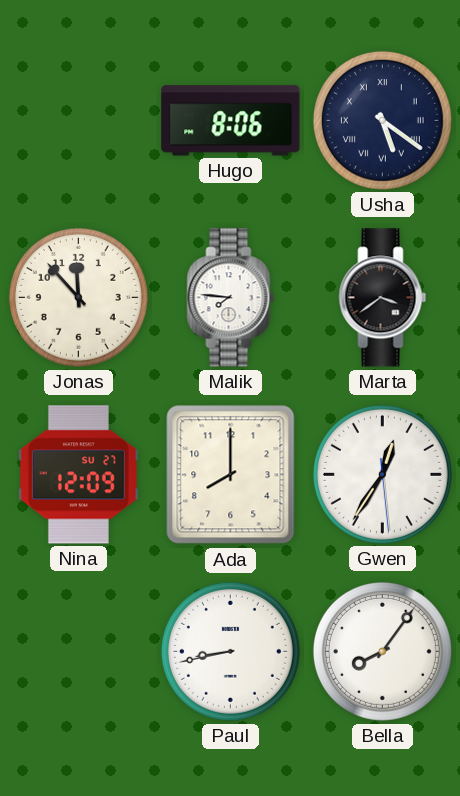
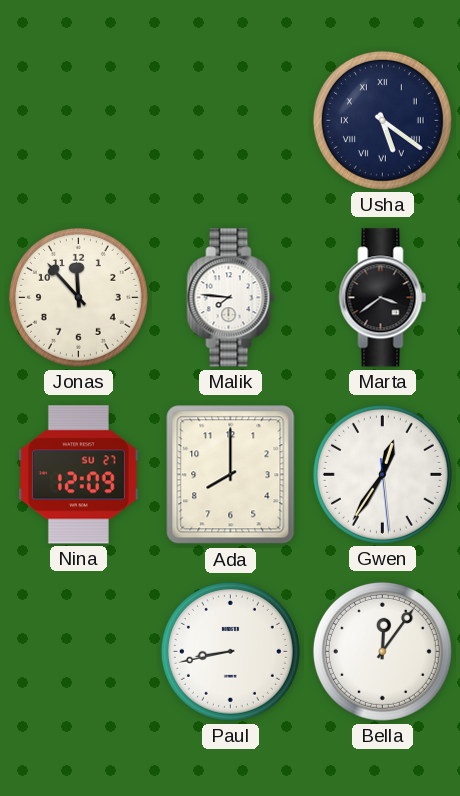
Hugo: 8:06 -> none
Bella: 8:06 -> 12:06
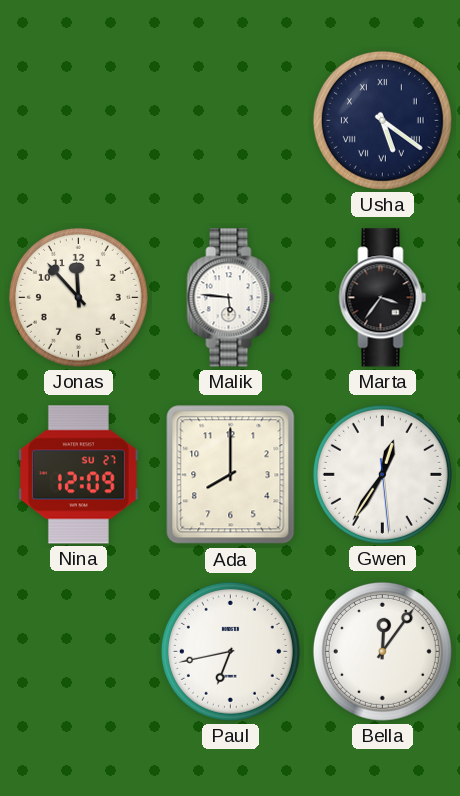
Malik: 7:46 -> 5:46
Marta: 3:39 -> 3:36
Paul: 8:43 -> 6:43
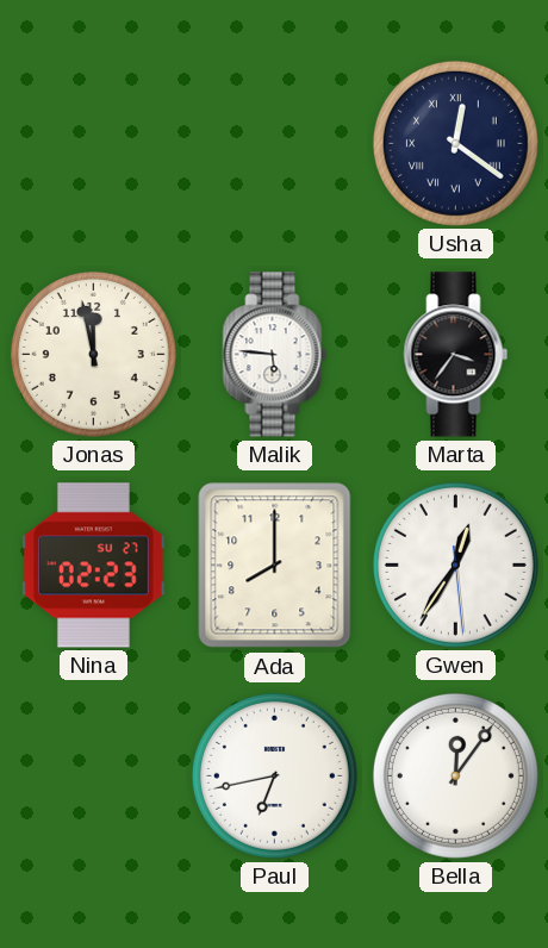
Usha: 5:21 -> 12:21
Jonas: 11:53 -> 11:58
Nina: 12:09 -> 02:23
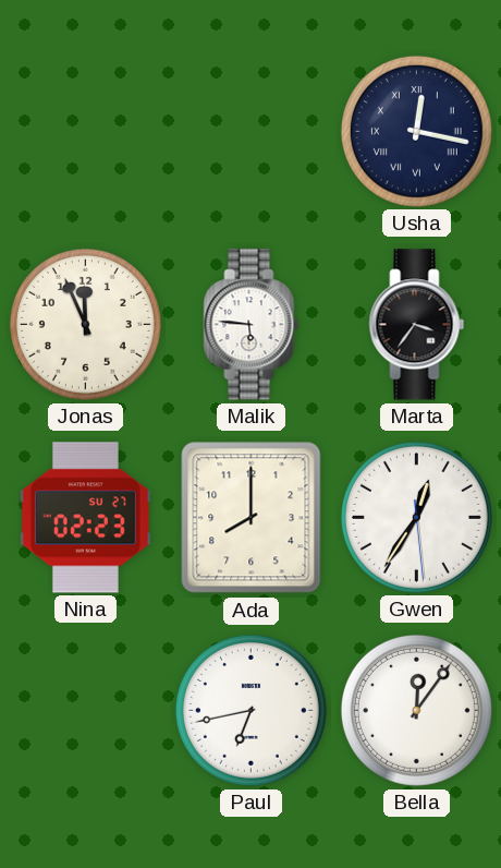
Usha: 12:21 -> 12:17
Jonas: 11:58 -> 11:56
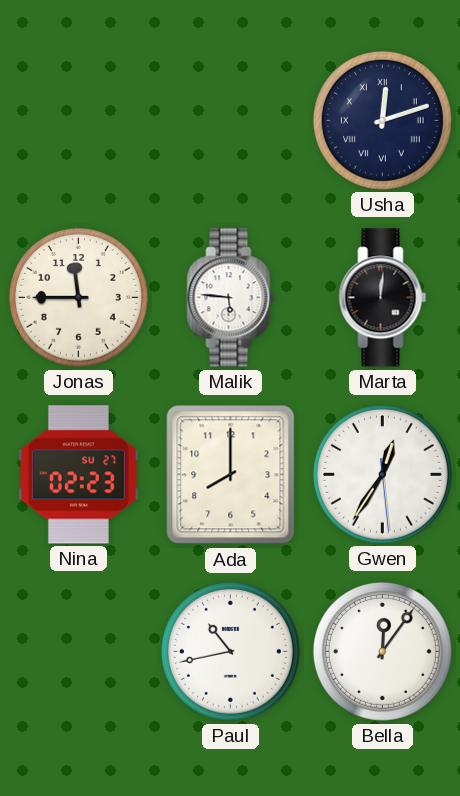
Usha: 12:17 -> 12:12
Jonas: 11:56 -> 11:45
Marta: 3:36 -> 12:01
Paul: 6:43 -> 10:43
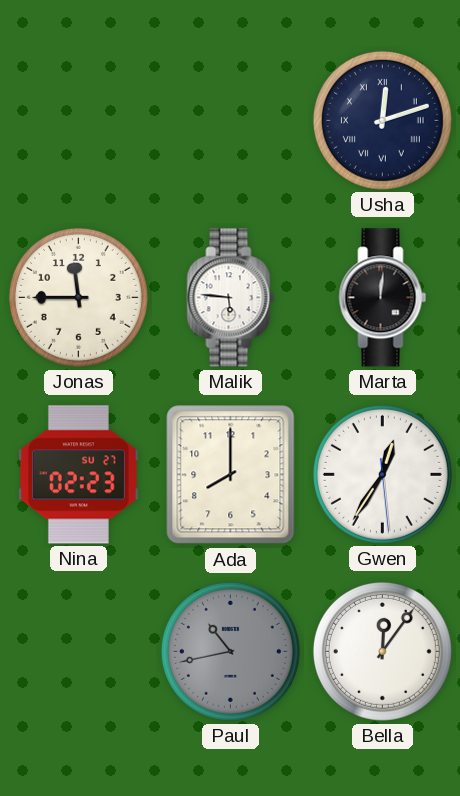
Paul dial: white -> grey
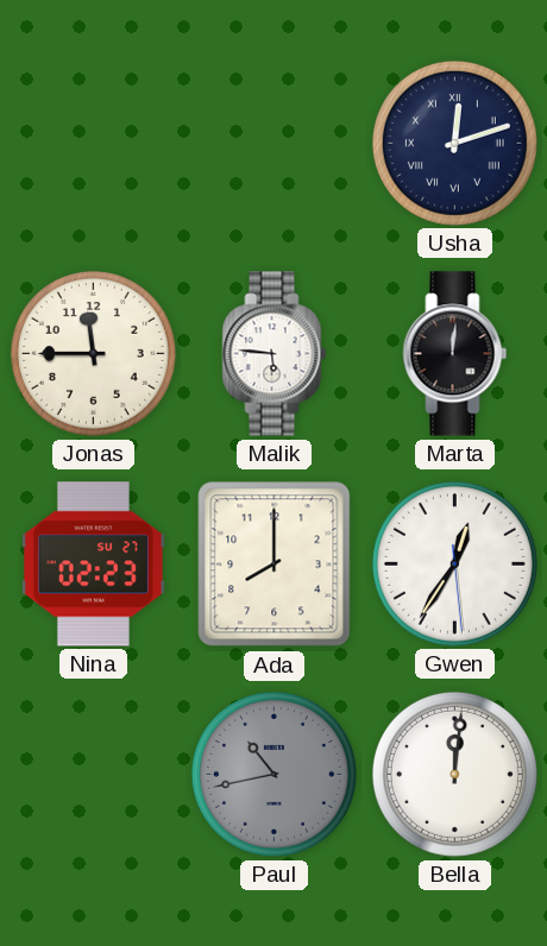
Bella: 12:06 -> 12:01
